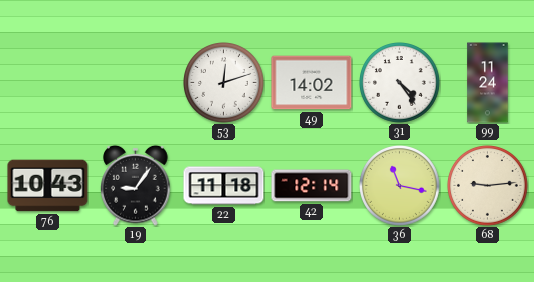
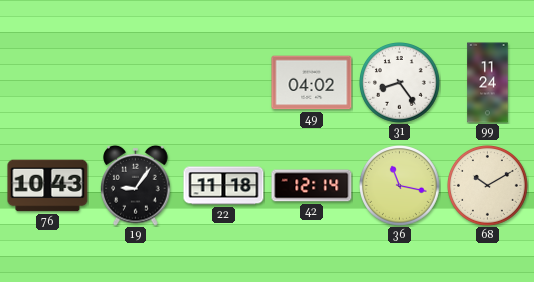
53: 12:12 -> none
49: 14:02 -> 04:02
31: 4:24 -> 8:24
68: 9:14 -> 10:10
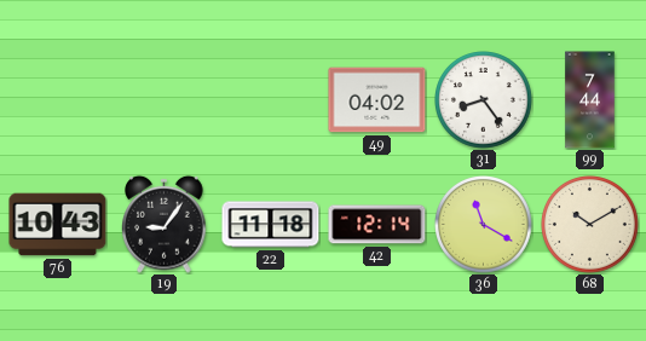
99: 11:24 -> 7:44
36: 11:17 -> 11:20
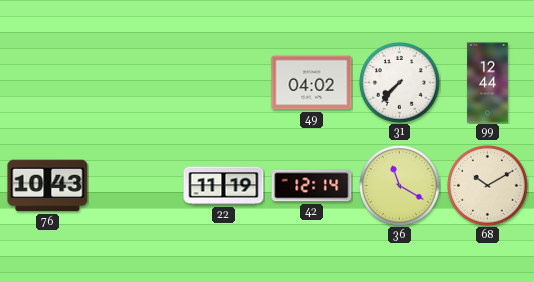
31: 8:24 -> 7:37
99: 7:44 -> 12:44
19: 9:06 -> none
22: 11:18 -> 11:19
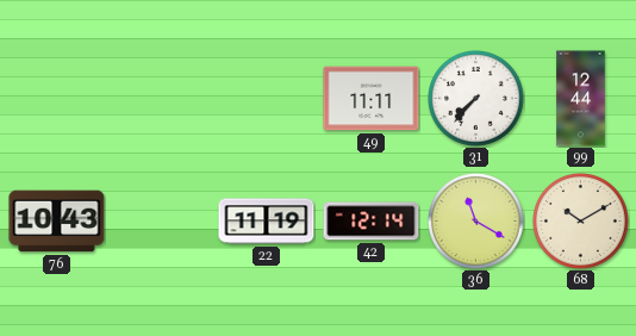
49: 04:02 -> 11:11
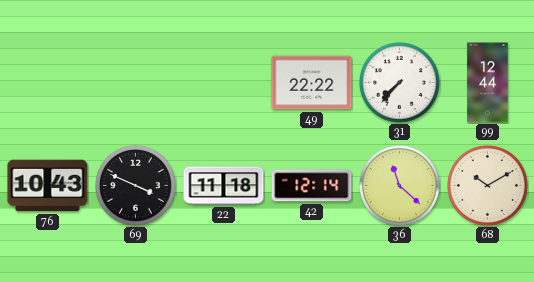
49: 11:11 -> 22:22
69: none -> 3:49
22: 11:19 -> 11:18
36: 11:20 -> 11:22
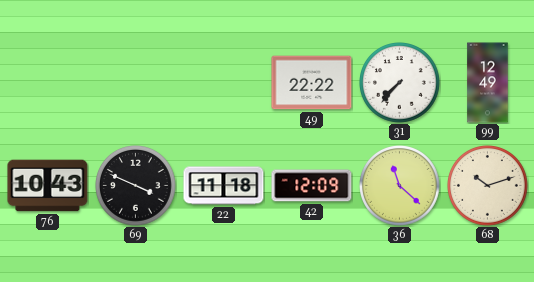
99: 12:44 -> 12:49
42: 12:14 -> 12:09
68: 10:10 -> 10:12
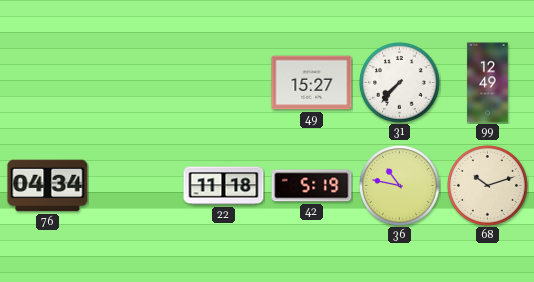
49: 22:22 -> 15:27
76: 10:43 -> 04:34
69: 3:49 -> none
42: 12:09 -> 5:19
36: 11:22 -> 10:47
